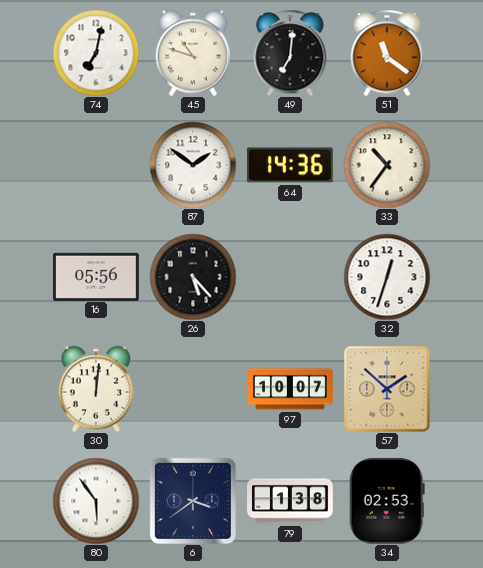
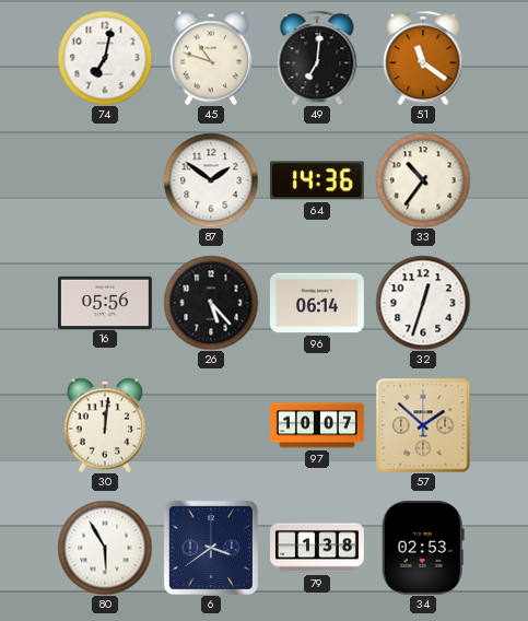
96: none -> 06:14
80: 5:54 -> 5:55
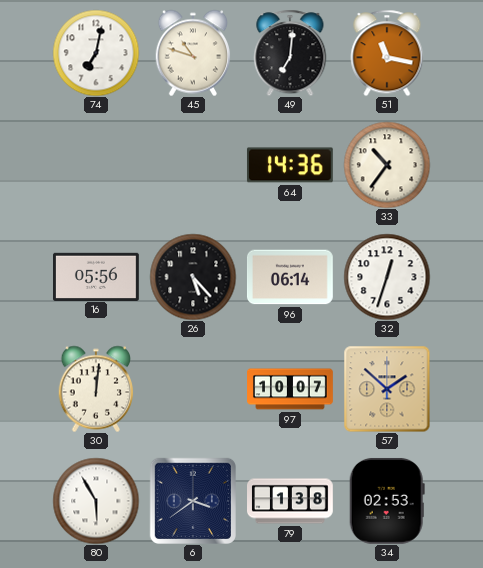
51: 11:21 -> 11:17
87: 1:51 -> none
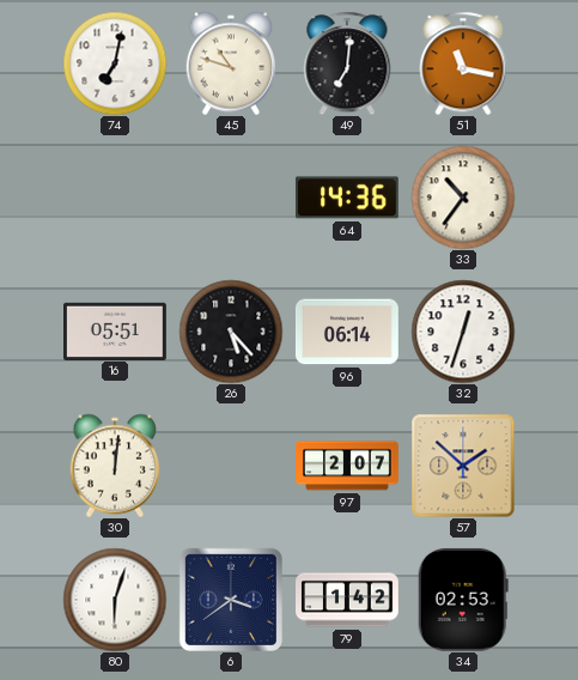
16: 05:56 -> 05:51
97: 10:07 -> 2:07
80: 5:55 -> 6:03
79: 1:38 -> 1:42
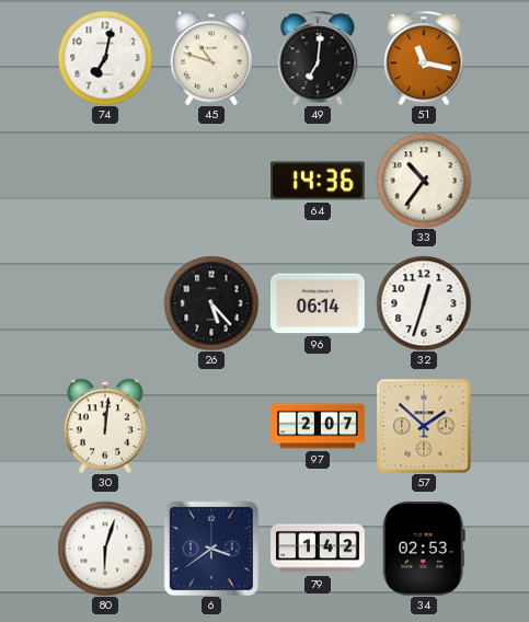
16: 05:51 -> none
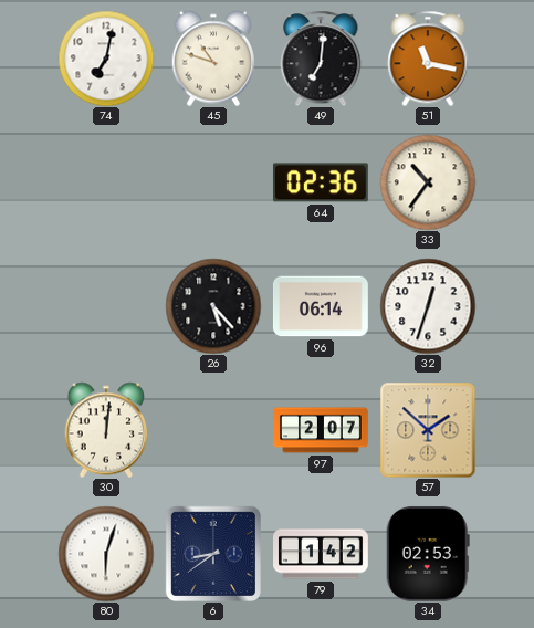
64: 14:36 -> 02:36
6: 3:39 -> 8:39
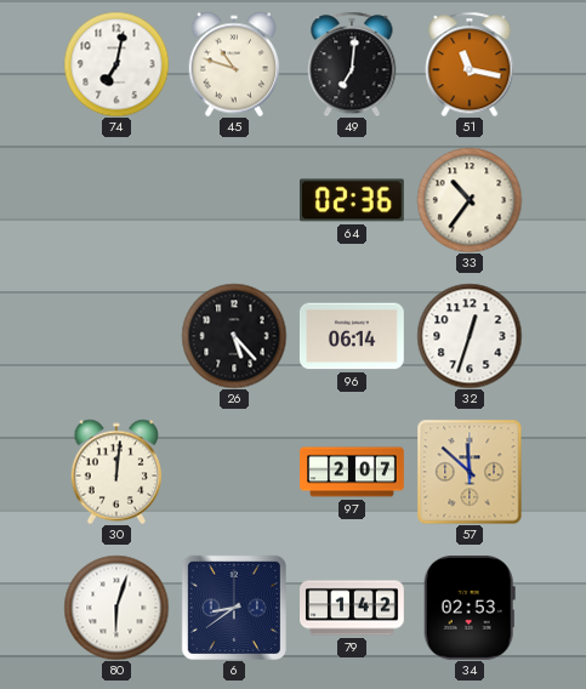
57: 1:52 -> 11:52
